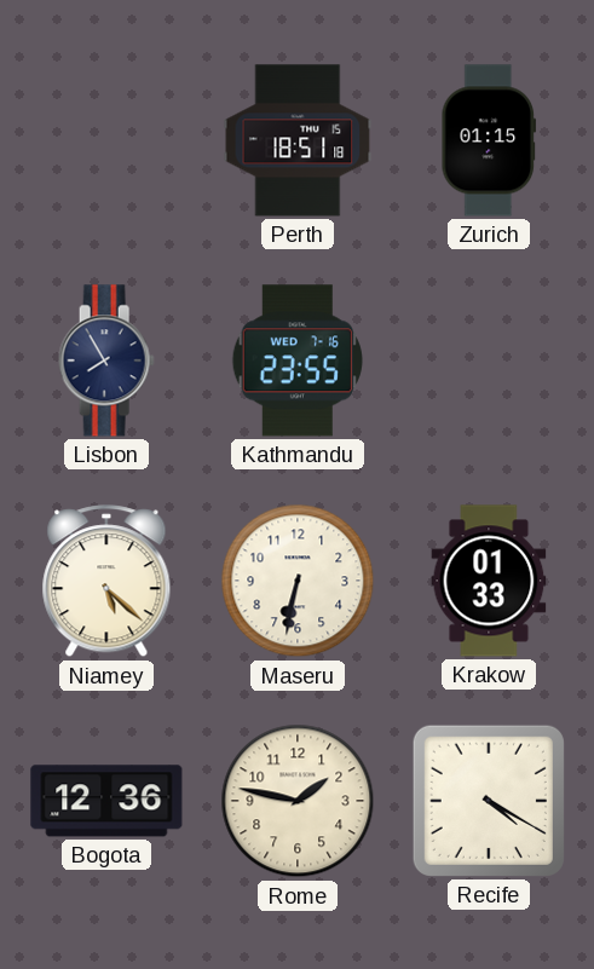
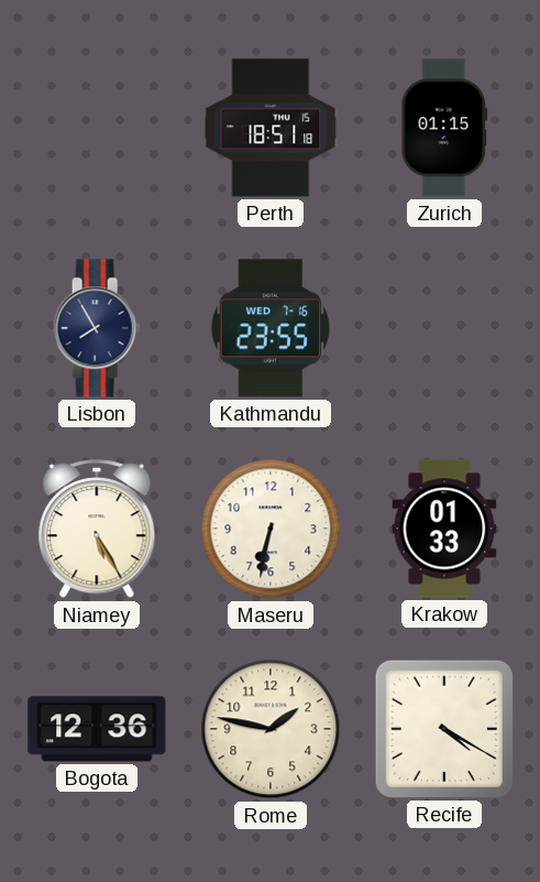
Niamey: 5:22 -> 5:25
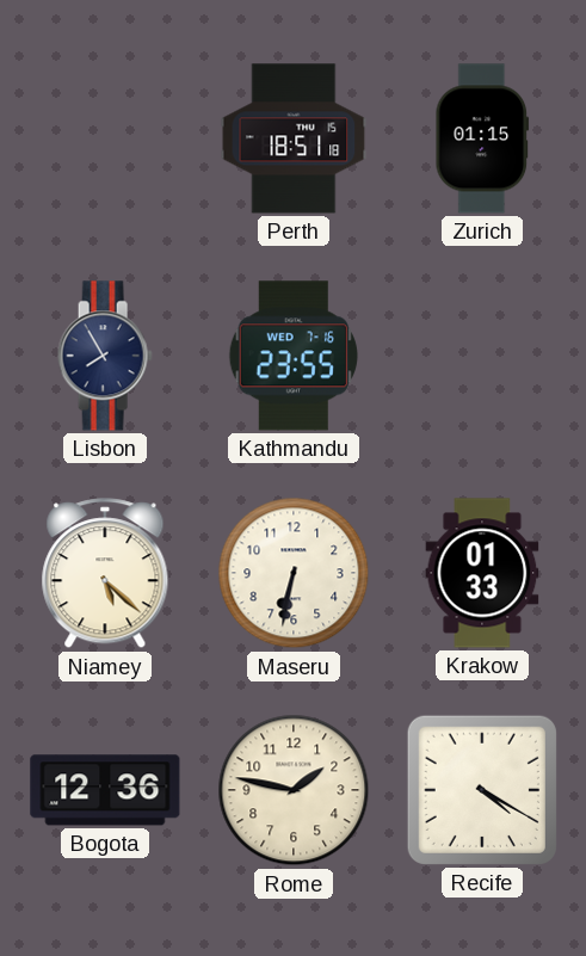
Niamey: 5:25 -> 5:22
